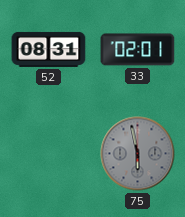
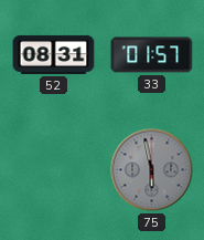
33: 02:01 -> 01:57
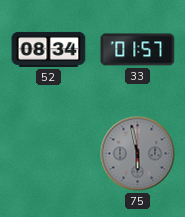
52: 08:31 -> 08:34
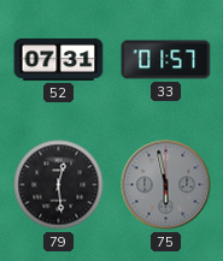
52: 08:34 -> 07:31
79: none -> 12:29
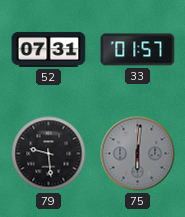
79: 12:29 -> 9:29
75: 5:58 -> 6:01
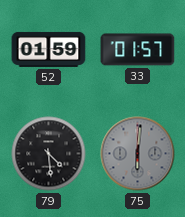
52: 07:31 -> 01:59
79: 9:29 -> 4:29
